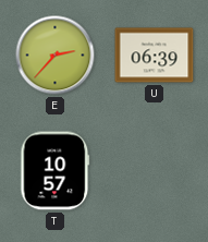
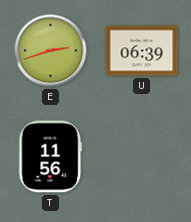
E: 2:37 -> 2:42
T: 10:57 -> 11:56
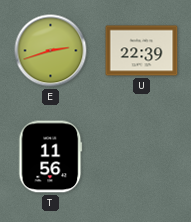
U: 06:39 -> 22:39
